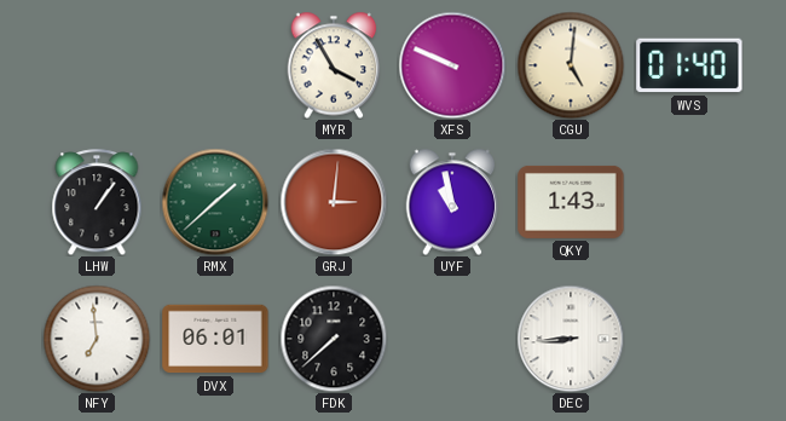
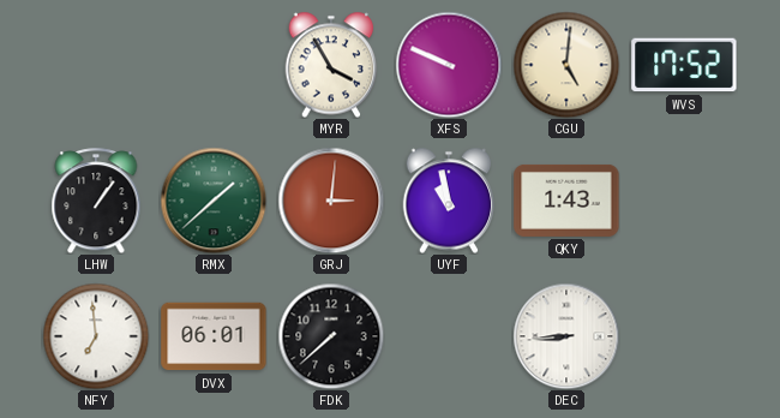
WVS: 01:40 -> 17:52
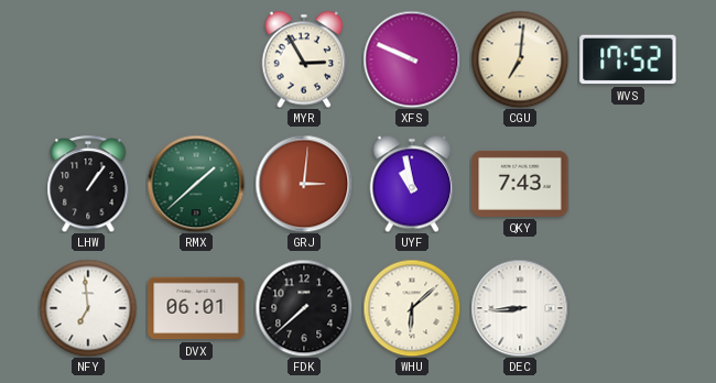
MYR: 3:55 -> 2:55
CGU: 5:01 -> 7:01
QKY: 1:43 -> 7:43
WHU: none -> 6:08
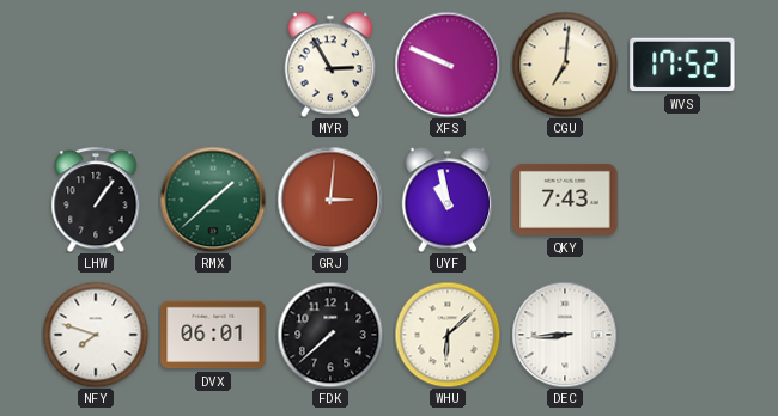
NFY: 6:59 -> 7:48
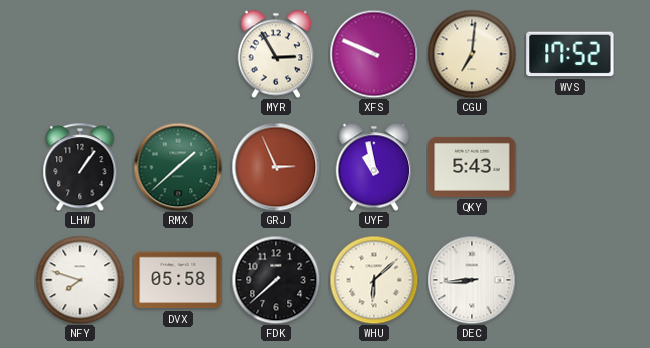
GRJ: 3:01 -> 2:56
QKY: 7:43 -> 5:43
DVX: 06:01 -> 05:58
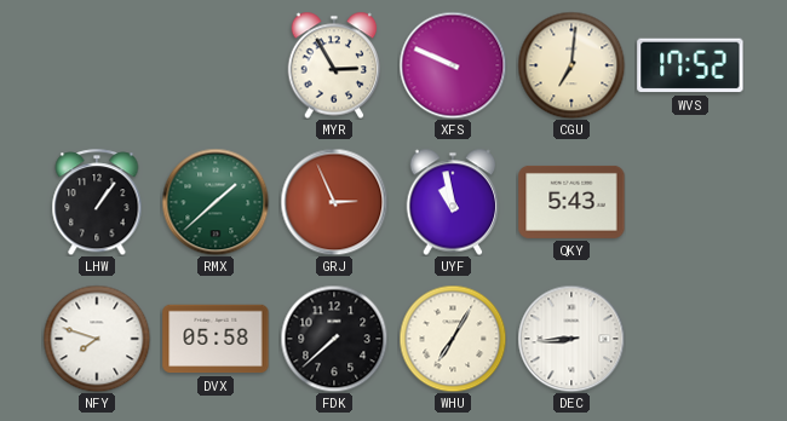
WHU: 6:08 -> 7:05
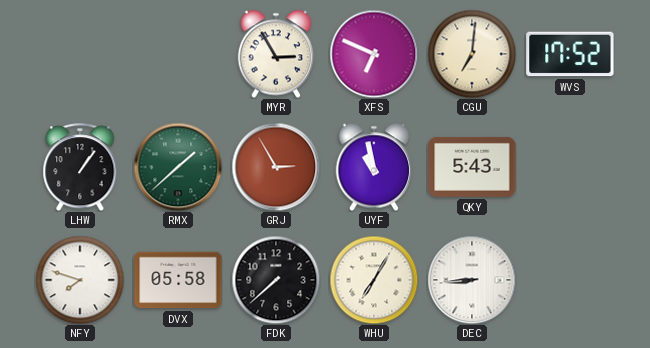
XFS: 9:49 -> 6:49
GRJ: 2:56 -> 2:55
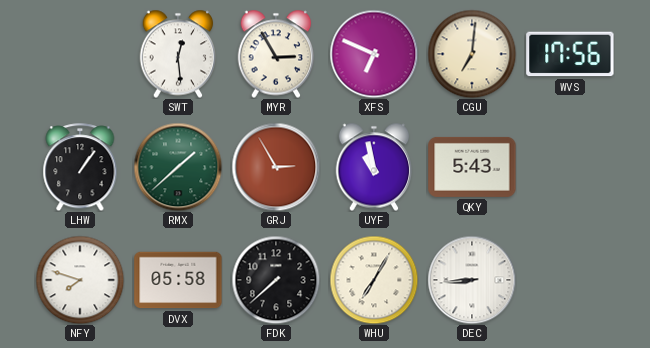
SWT: none -> 12:29
WVS: 17:52 -> 17:56
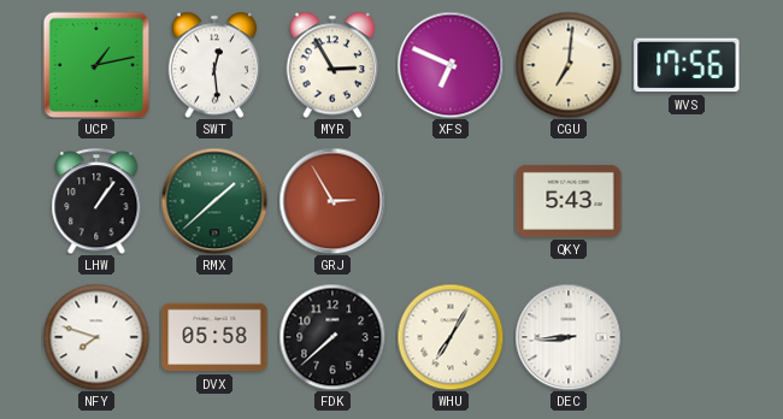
UCP: none -> 1:13
UYF: 10:58 -> none
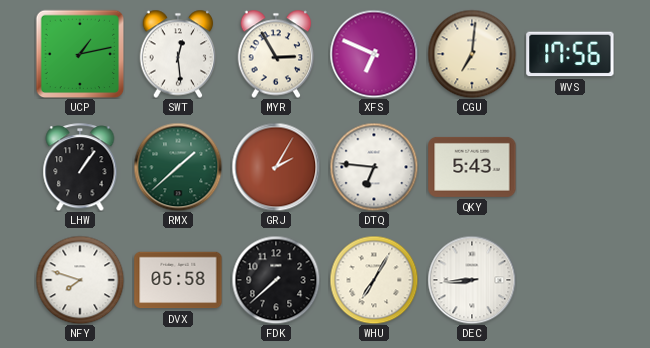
GRJ: 2:55 -> 2:05
DTQ: none -> 6:46
